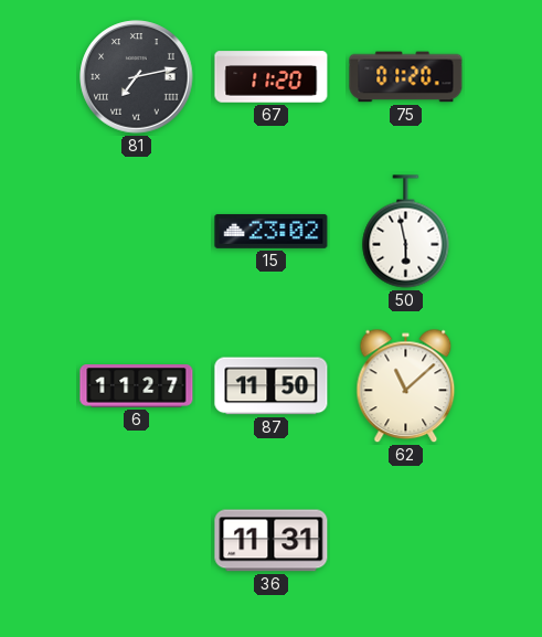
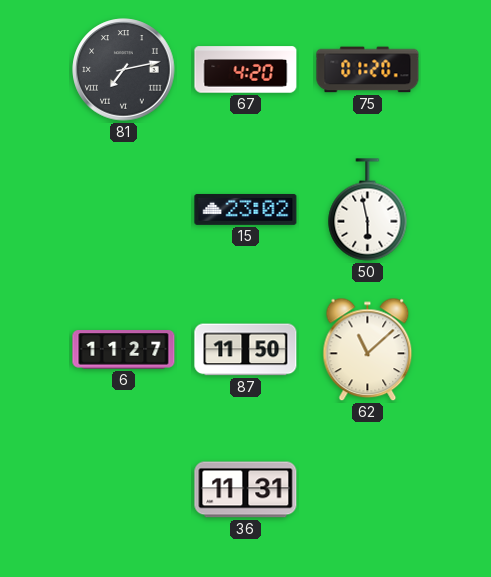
67: 11:20 -> 4:20
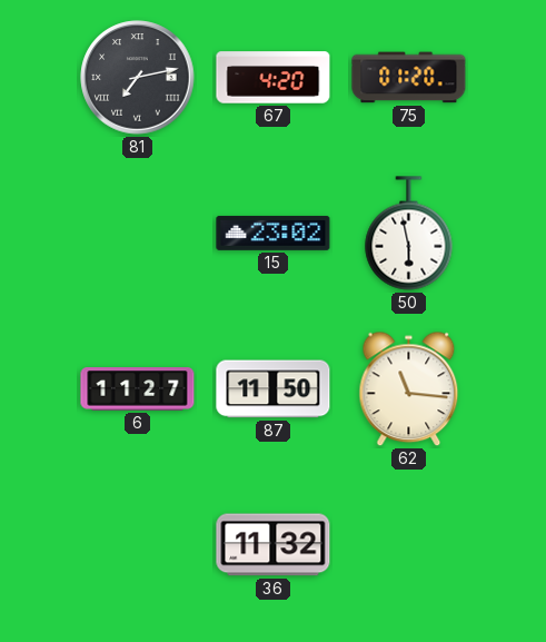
62: 11:08 -> 11:16
36: 11:31 -> 11:32
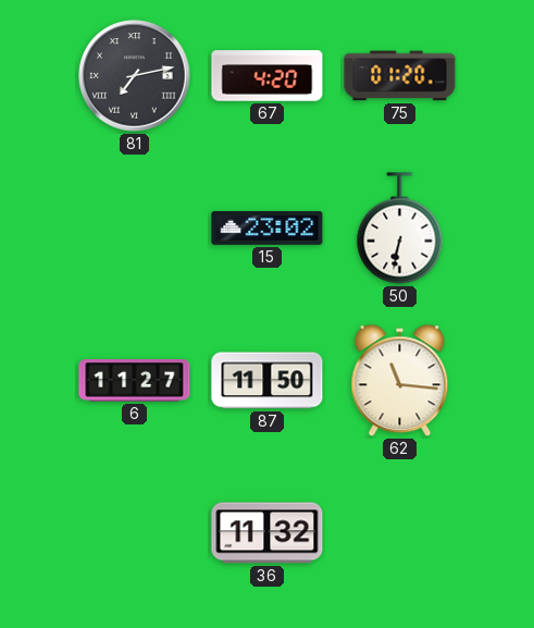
50: 5:58 -> 6:32
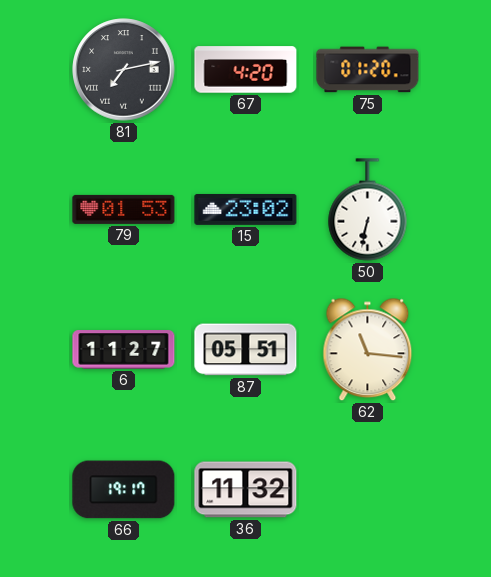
79: none -> 01:53
87: 11:50 -> 05:51
66: none -> 19:17
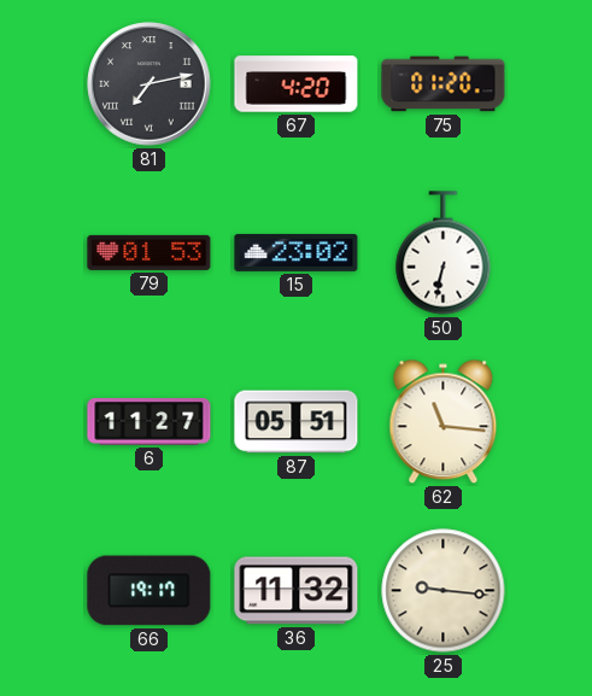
25: none -> 9:16
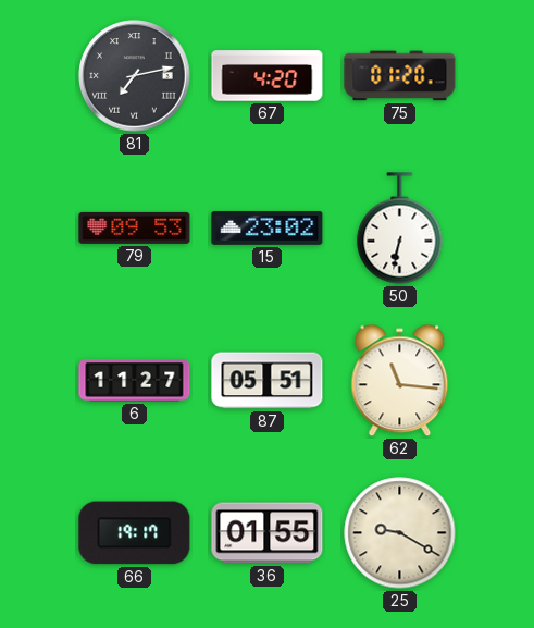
79: 01:53 -> 09:53
36: 11:32 -> 01:55
25: 9:16 -> 9:20
